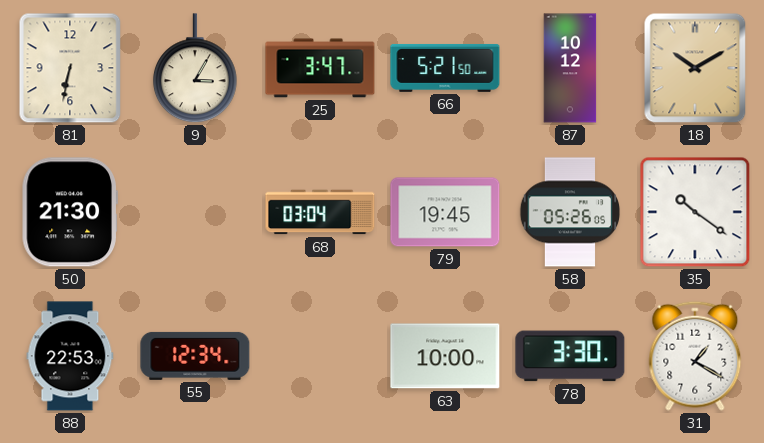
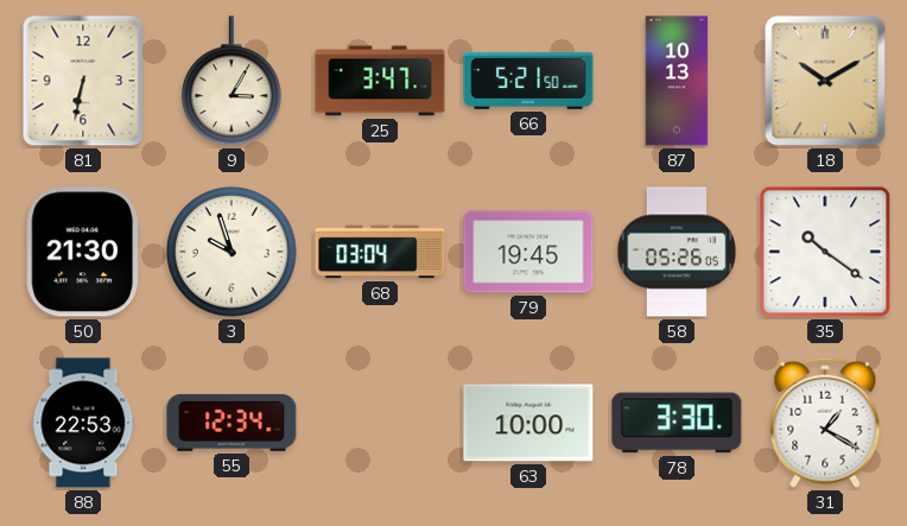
87: 10:12 -> 10:13
3: none -> 9:57
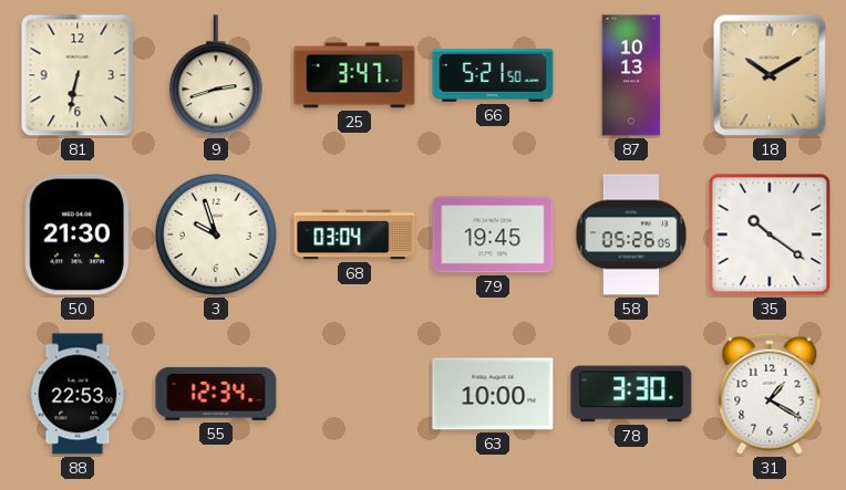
9: 3:05 -> 2:42
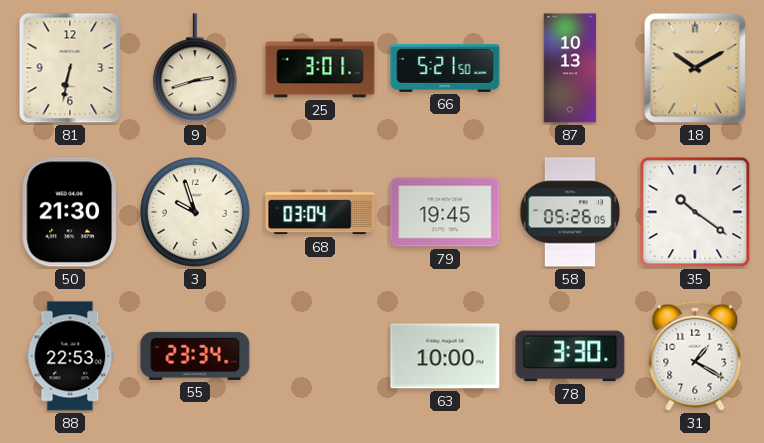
25: 3:47 -> 3:01
55: 12:34 -> 23:34
